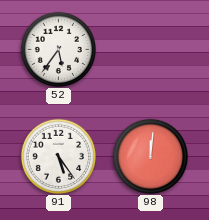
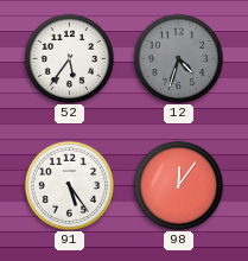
12: none -> 4:33
98: 12:01 -> 12:06
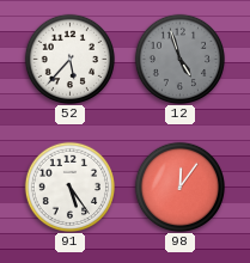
52: 5:36 -> 5:37
12: 4:33 -> 4:57
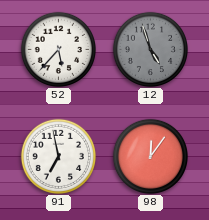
91: 5:24 -> 6:58
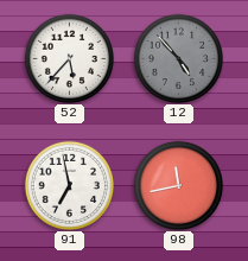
12: 4:57 -> 4:53
98: 12:06 -> 11:43
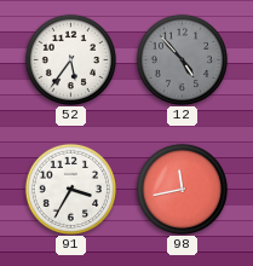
52: 5:37 -> 5:36
91: 6:58 -> 3:35
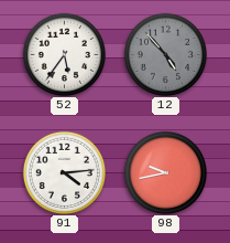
91: 3:35 -> 4:14
98: 11:43 -> 9:43
